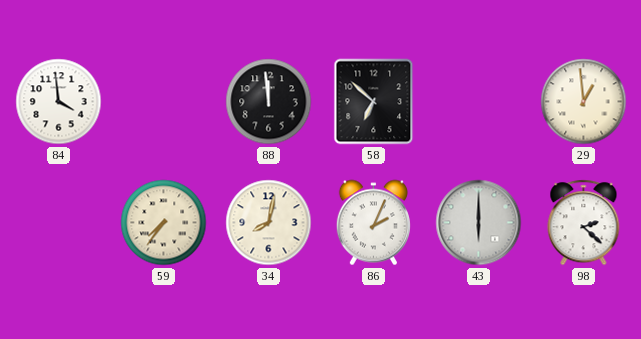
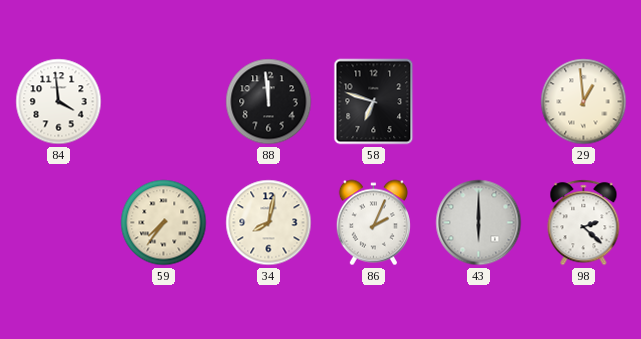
58: 6:52 -> 6:48
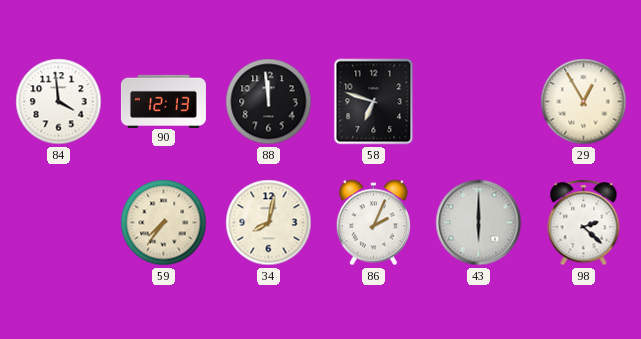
90: none -> 12:13
29: 12:59 -> 12:55
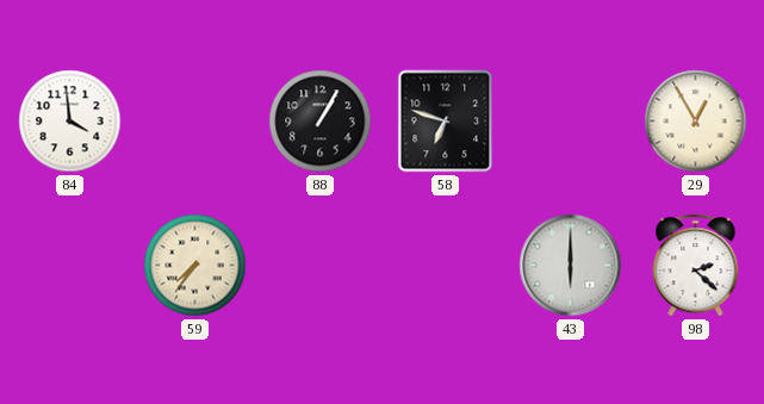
90: 12:13 -> none
88: 11:59 -> 1:05
34: 8:02 -> none
86: 2:04 -> none
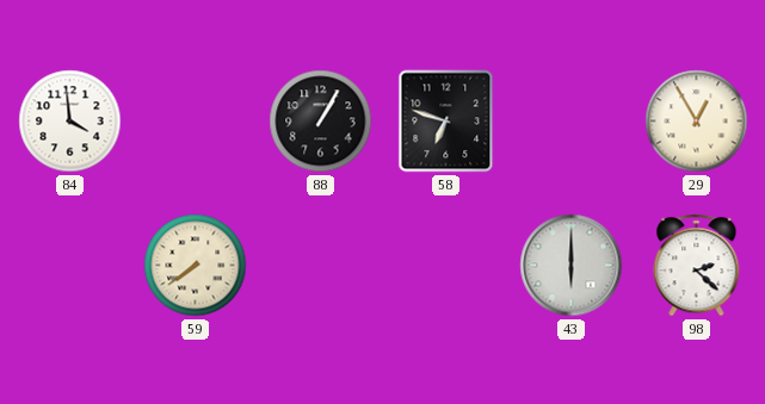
59: 7:36 -> 7:39
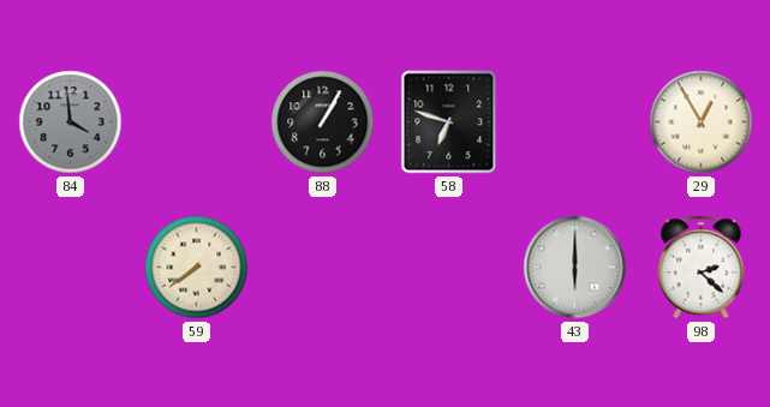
84 dial: white -> grey
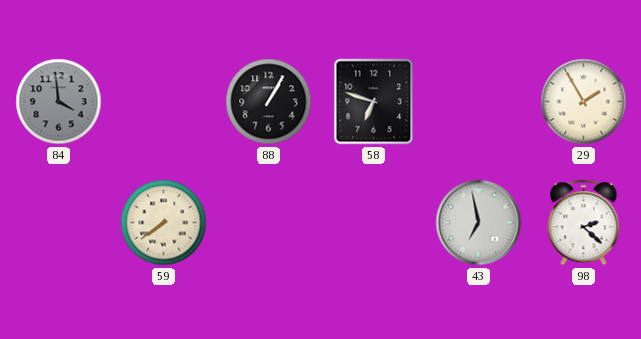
29: 12:55 -> 1:55
43: 6:00 -> 6:58
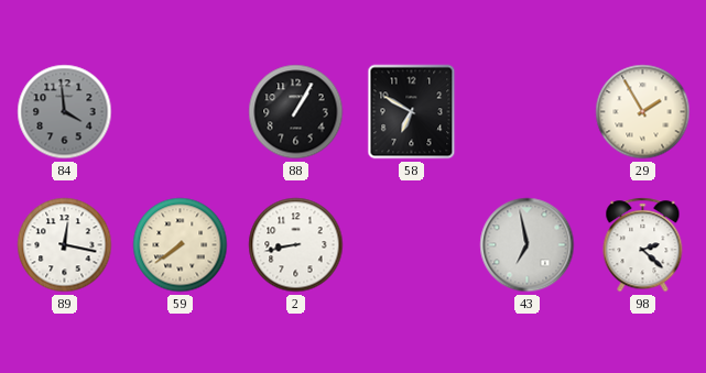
58: 6:48 -> 6:50
89: none -> 12:17
2: none -> 8:43
